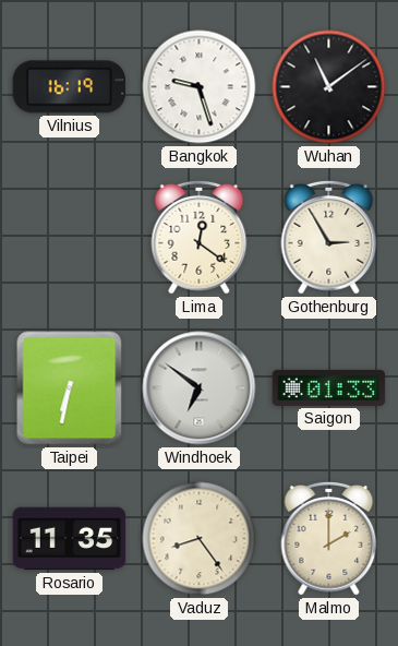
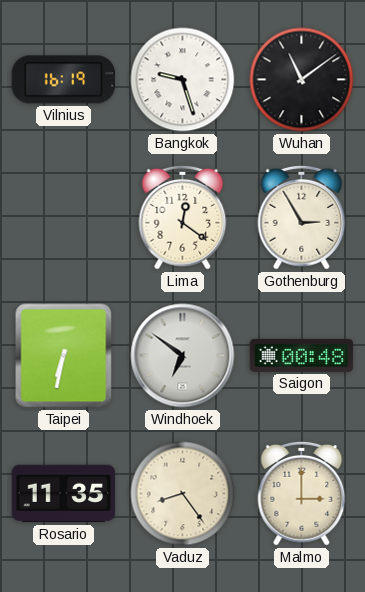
Saigon: 01:33 -> 00:48
Malmo: 2:00 -> 3:00
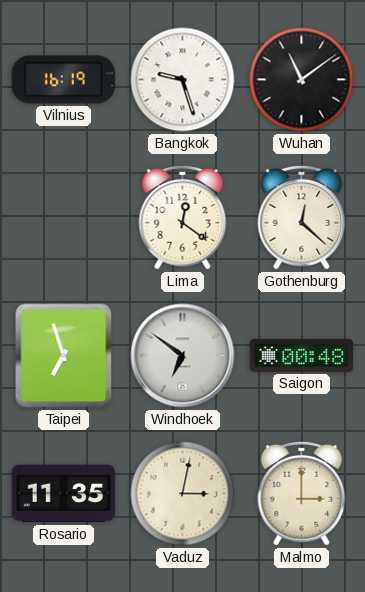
Gothenburg: 2:55 -> 12:22
Taipei: 6:32 -> 6:57
Vaduz: 8:24 -> 3:02
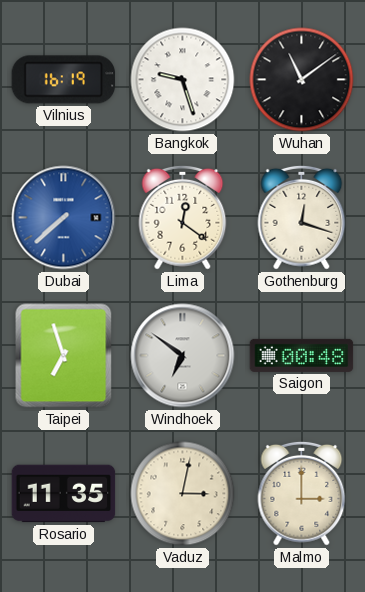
Dubai: none -> 7:38
Gothenburg: 12:22 -> 12:18
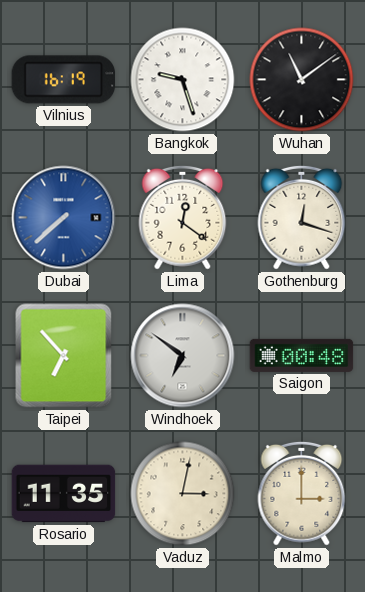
Taipei: 6:57 -> 6:53
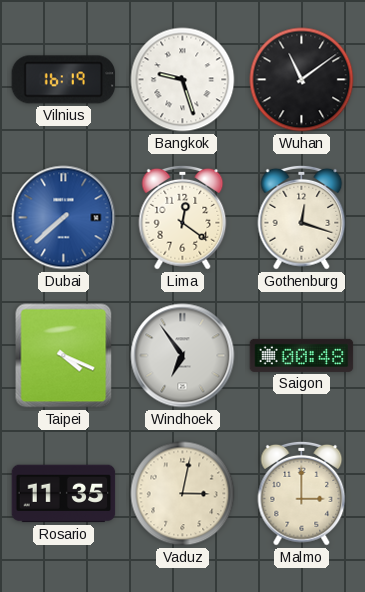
Taipei: 6:53 -> 4:19
Windhoek: 6:51 -> 6:54
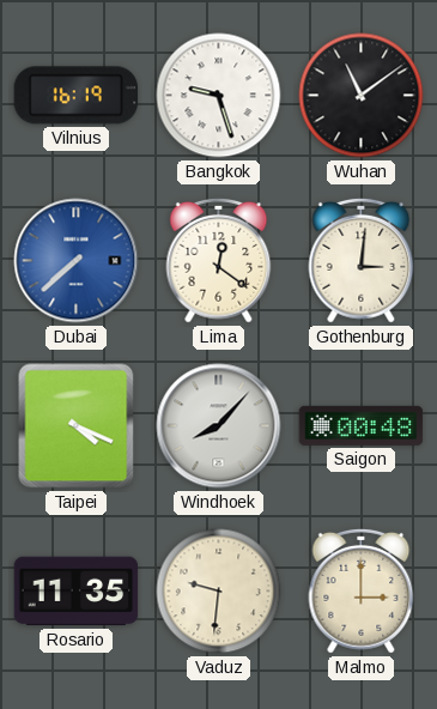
Gothenburg: 12:18 -> 3:01
Windhoek: 6:54 -> 8:07
Vaduz: 3:02 -> 9:31
